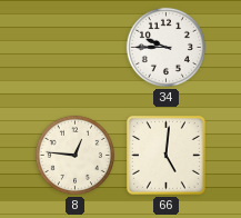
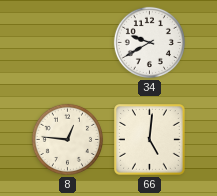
34: 9:45 -> 9:40
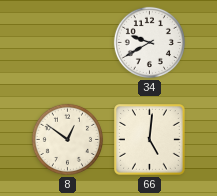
8: 12:46 -> 12:51
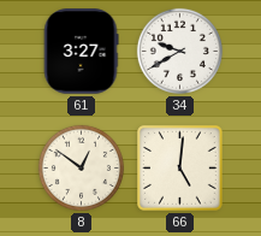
61: none -> 3:27
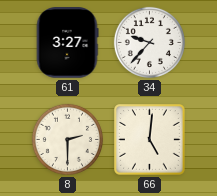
34: 9:40 -> 9:37
8: 12:51 -> 2:30
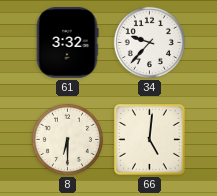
61: 3:27 -> 3:32
8: 2:30 -> 6:30
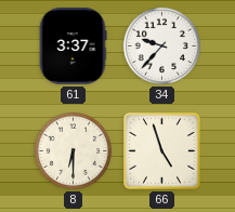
61: 3:32 -> 3:37
66: 5:01 -> 4:57
